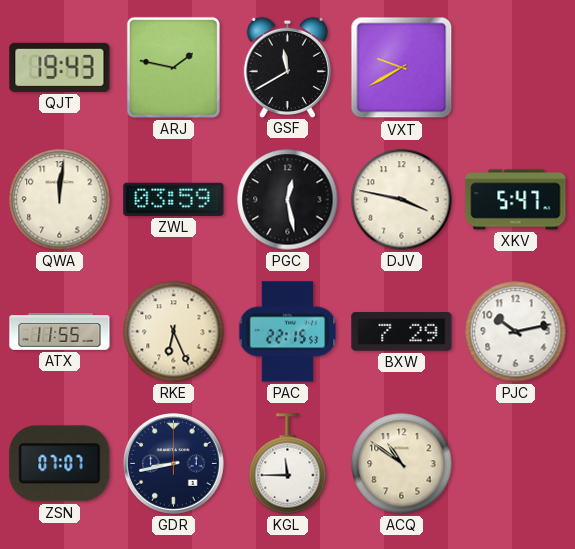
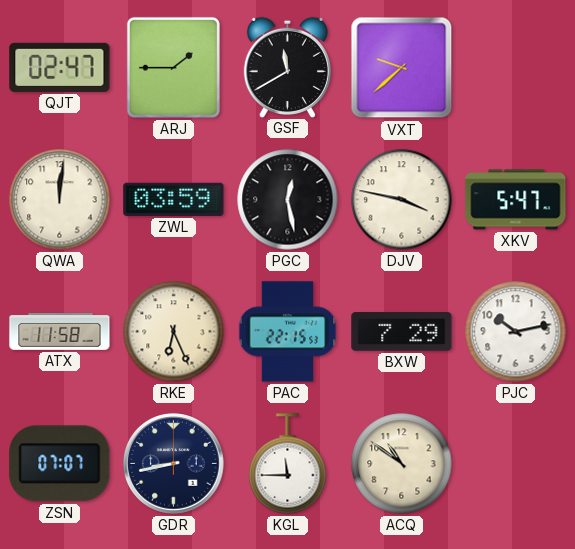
QJT: 19:43 -> 02:47
ARJ: 1:47 -> 1:45
VXT: 9:40 -> 9:38
ATX: 11:55 -> 11:58
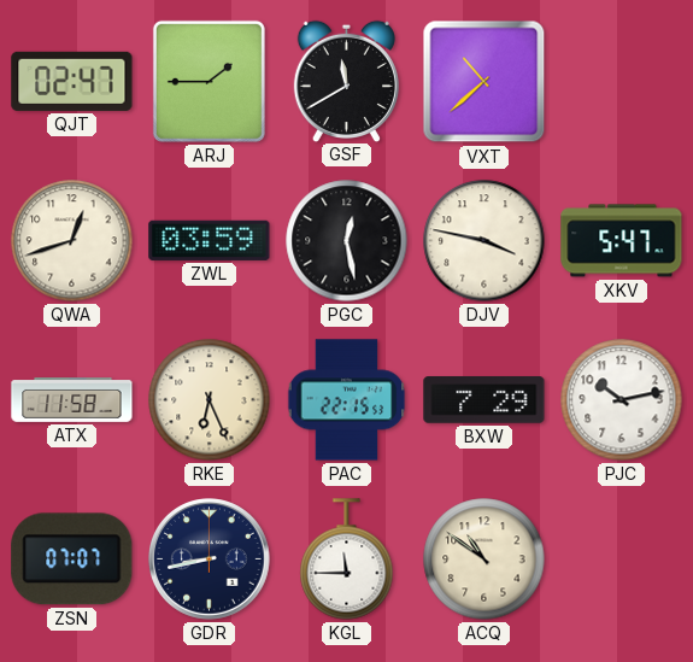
VXT: 9:38 -> 10:38
QWA: 12:01 -> 12:42
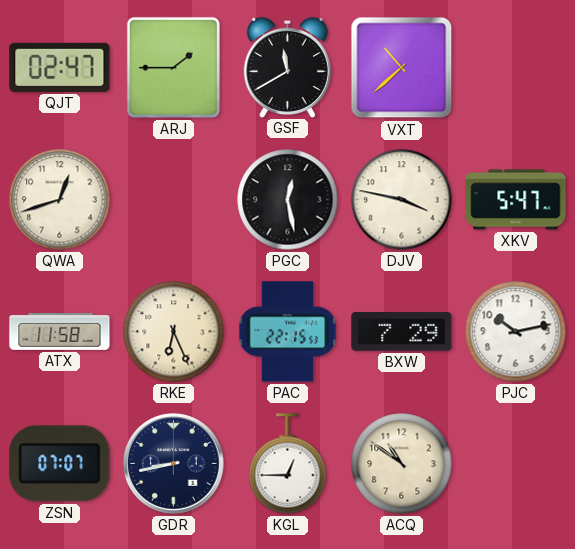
ZWL: 03:59 -> none
KGL: 11:45 -> 12:45
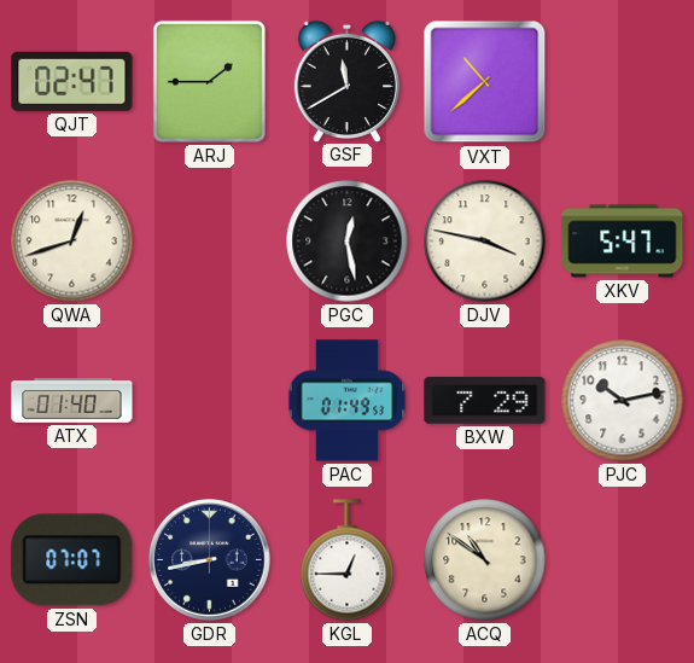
ATX: 11:58 -> 01:40
RKE: 6:26 -> none
PAC: 22:15 -> 01:49
